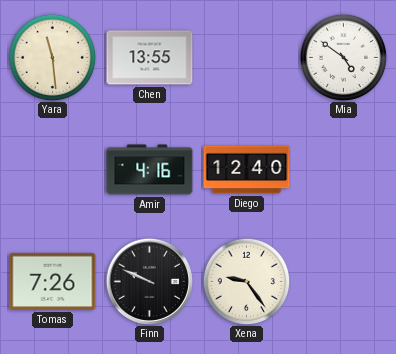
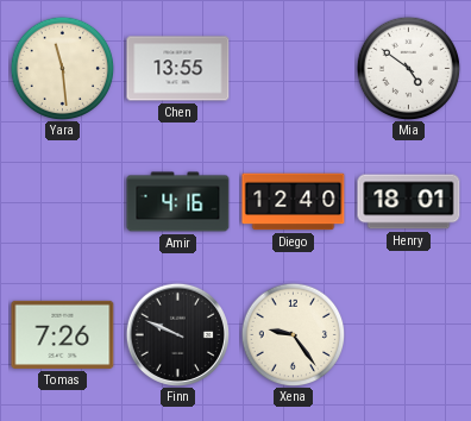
Henry: none -> 18:01
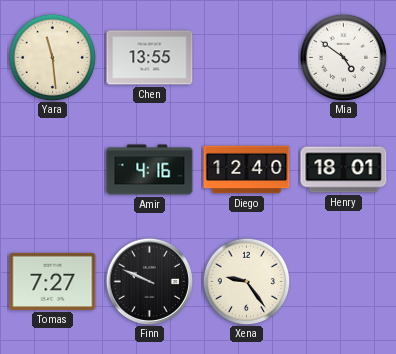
Tomas: 7:26 -> 7:27
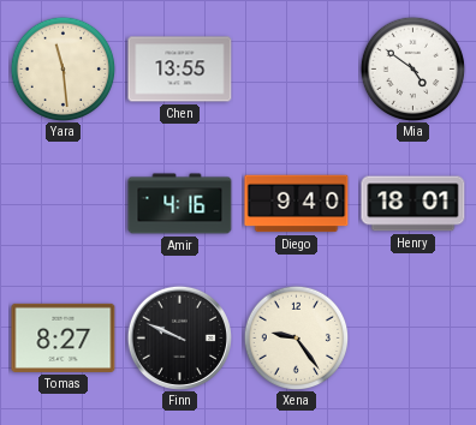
Diego: 12:40 -> 9:40
Tomas: 7:27 -> 8:27
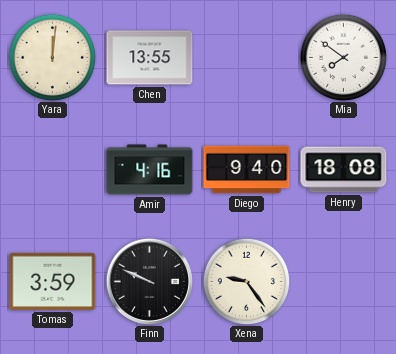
Yara: 11:29 -> 12:01
Mia: 4:51 -> 7:51
Henry: 18:01 -> 18:08
Tomas: 8:27 -> 3:59
